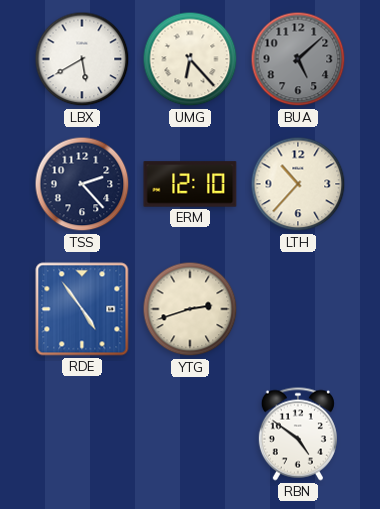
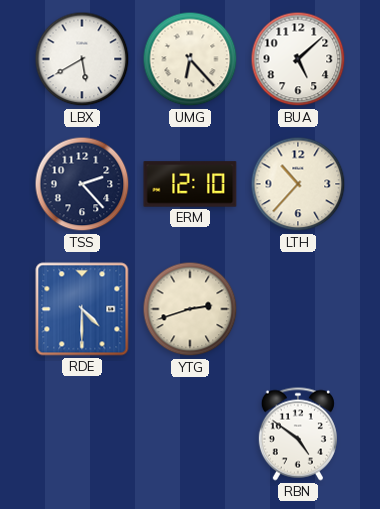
BUA dial: grey -> white
RDE: 4:54 -> 4:30
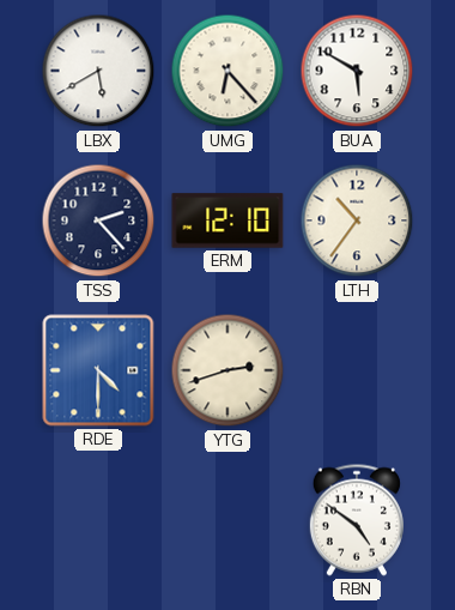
BUA: 5:08 -> 5:50
LTH: 10:37 -> 10:36
